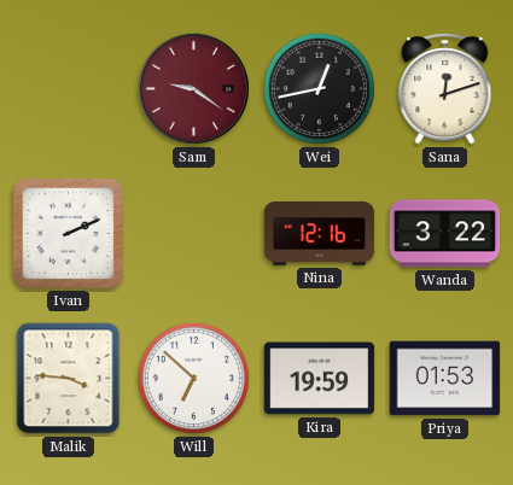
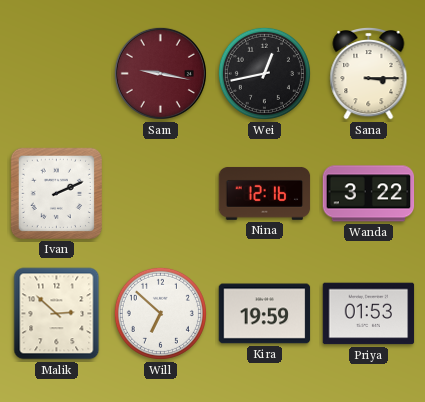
Sam: 9:21 -> 9:17
Sana: 12:12 -> 3:15
Malik: 3:46 -> 2:52
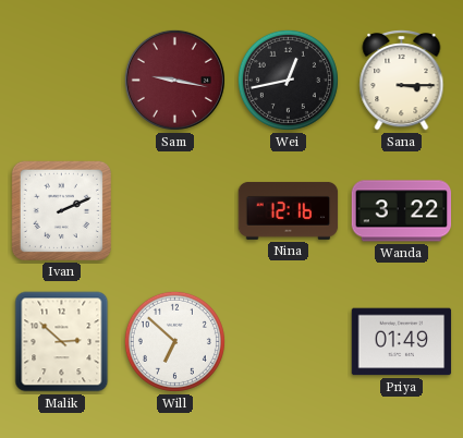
Kira: 19:59 -> none
Priya: 01:53 -> 01:49
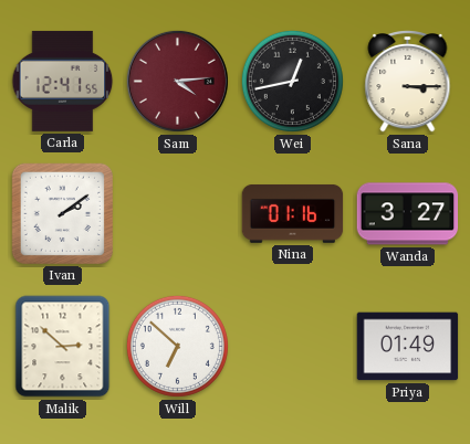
Carla: none -> 12:41
Sam: 9:17 -> 4:14
Ivan: 2:11 -> 2:09
Nina: 12:16 -> 01:16
Wanda: 3:22 -> 3:27
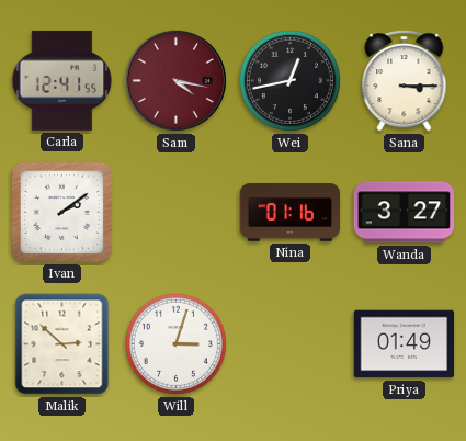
Sam: 4:14 -> 4:17
Will: 6:52 -> 3:03
